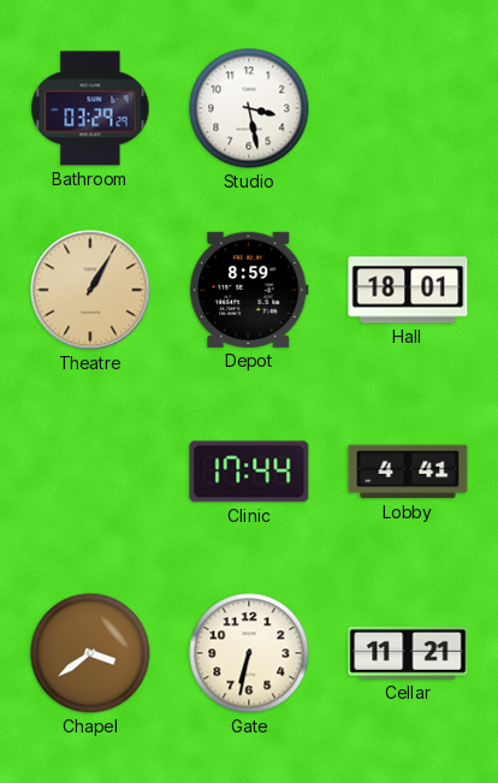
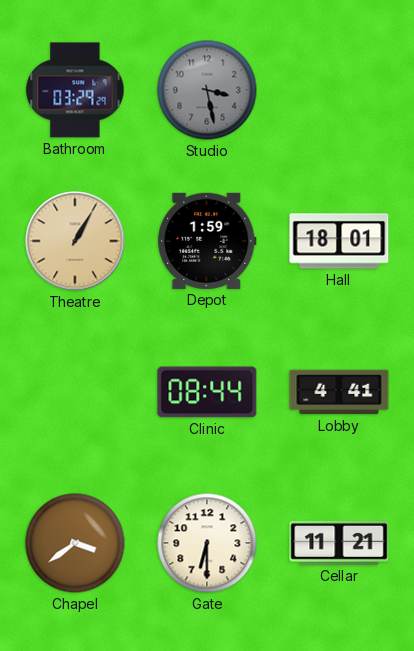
Studio dial: white -> grey
Depot: 8:59 -> 1:59
Clinic: 17:44 -> 08:44
Gate: 6:32 -> 6:30
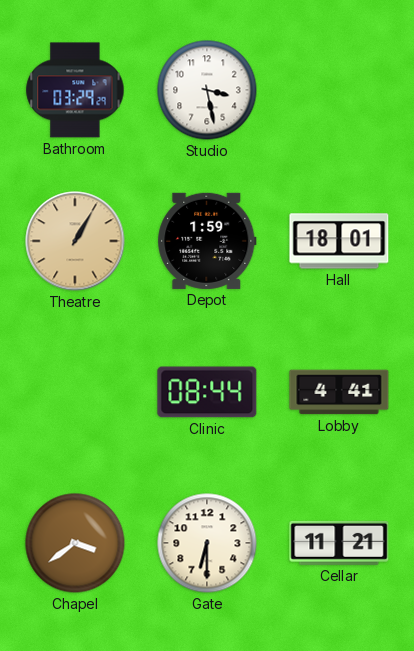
Studio dial: grey -> white
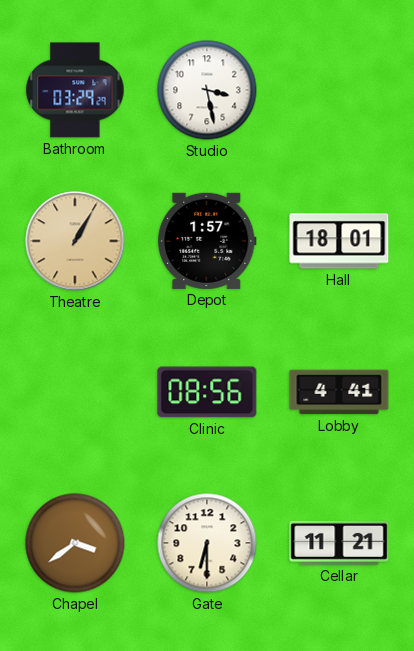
Depot: 1:59 -> 1:57
Clinic: 08:44 -> 08:56
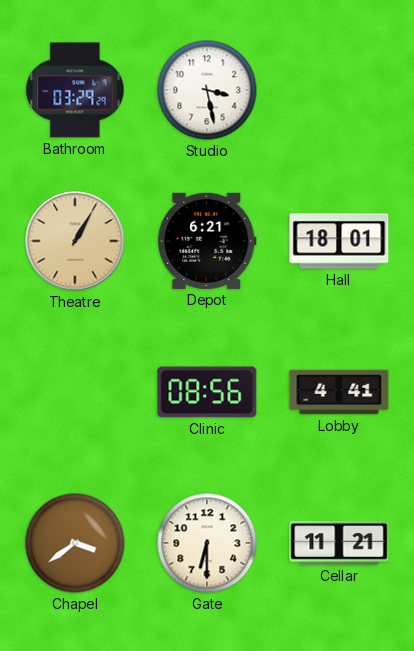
Depot: 1:57 -> 6:21
